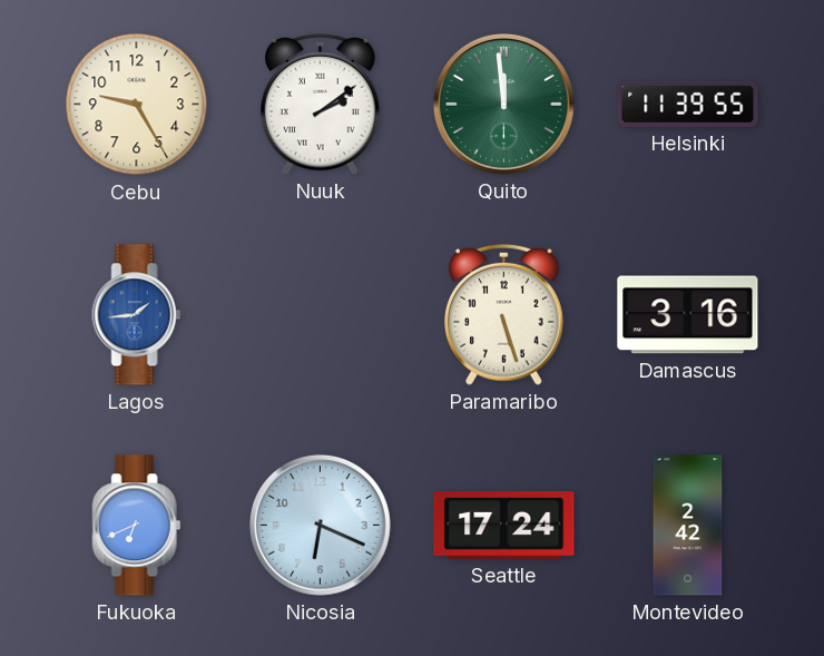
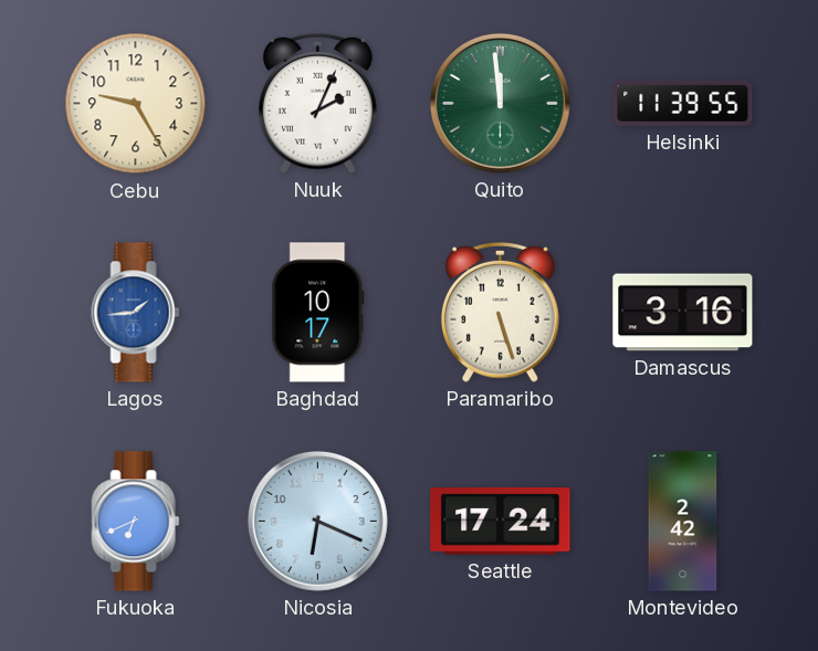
Nuuk: 2:09 -> 2:04
Baghdad: none -> 10:17
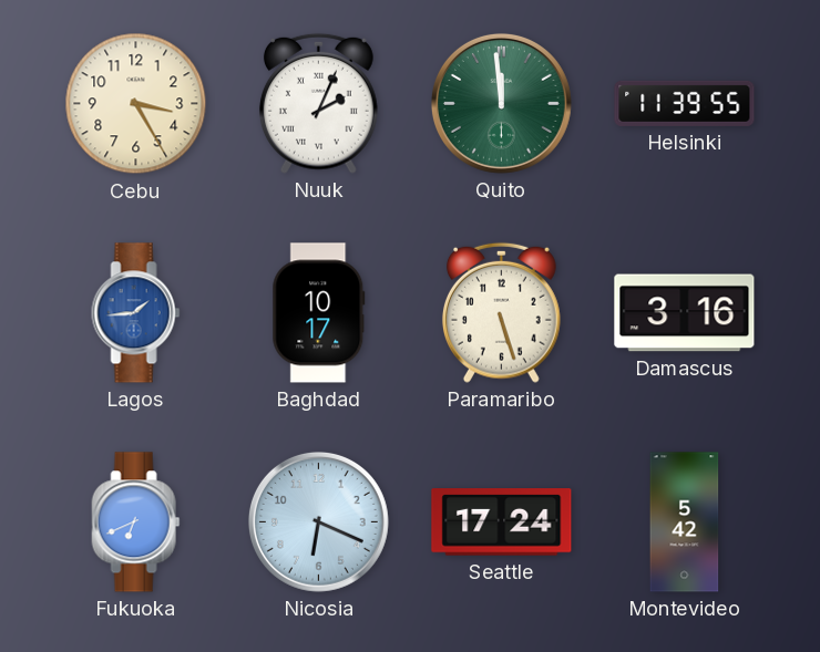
Cebu: 9:25 -> 3:25
Montevideo: 2:42 -> 5:42
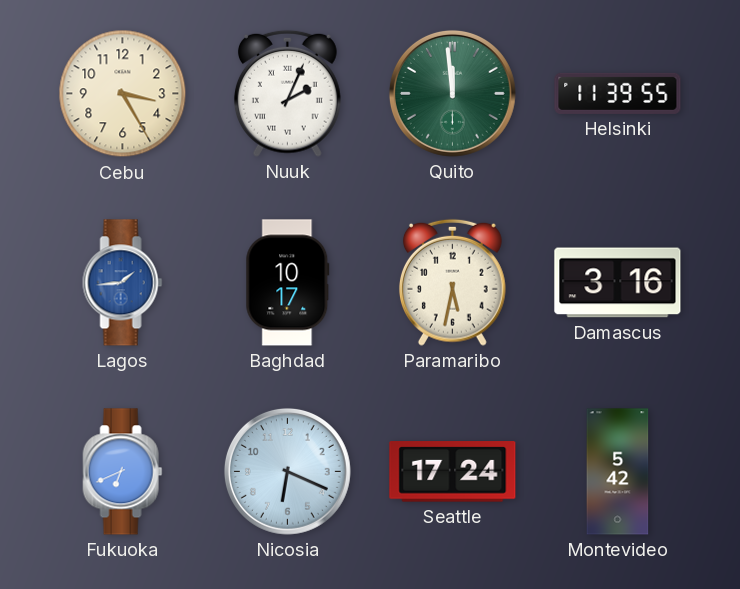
Paramaribo: 5:27 -> 5:32
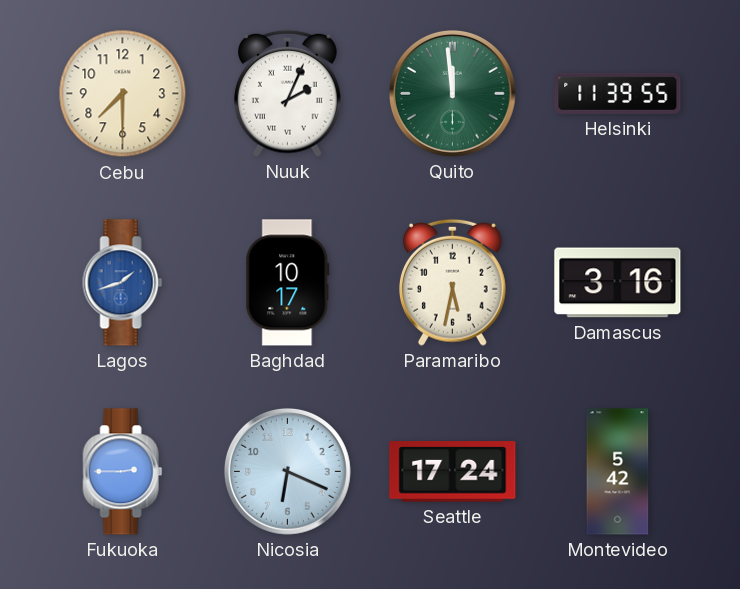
Cebu: 3:25 -> 7:30
Lagos: 1:44 -> 1:42
Fukuoka: 6:41 -> 2:45
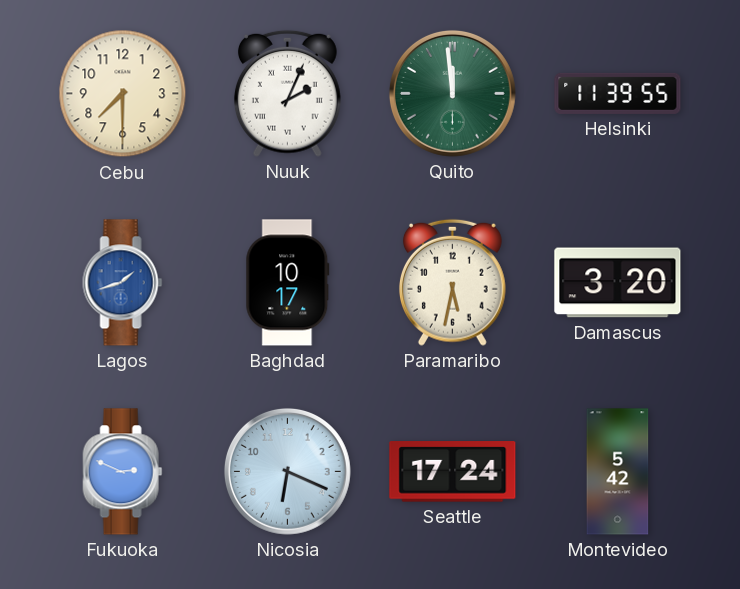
Damascus: 3:16 -> 3:20
Fukuoka: 2:45 -> 2:49
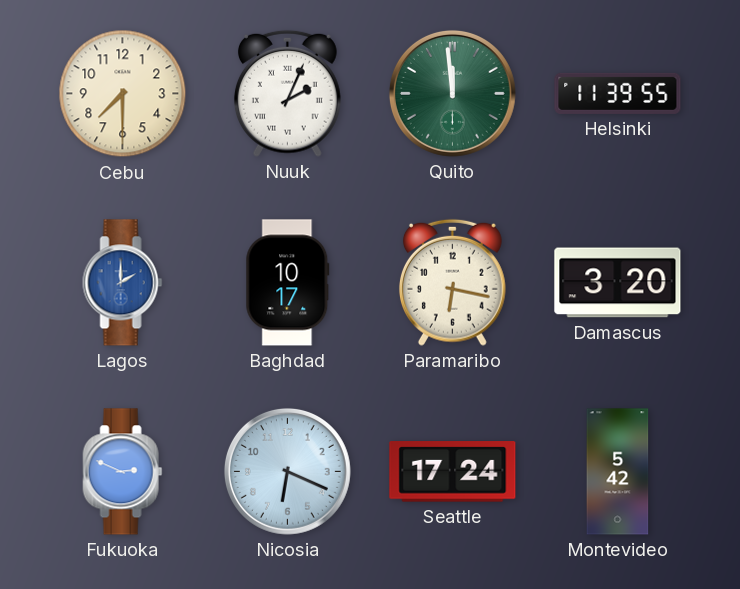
Lagos: 1:42 -> 2:00
Paramaribo: 5:32 -> 6:17
